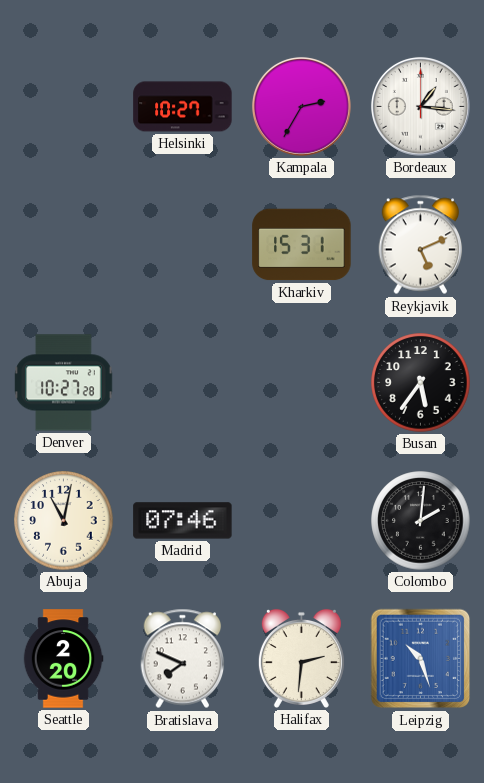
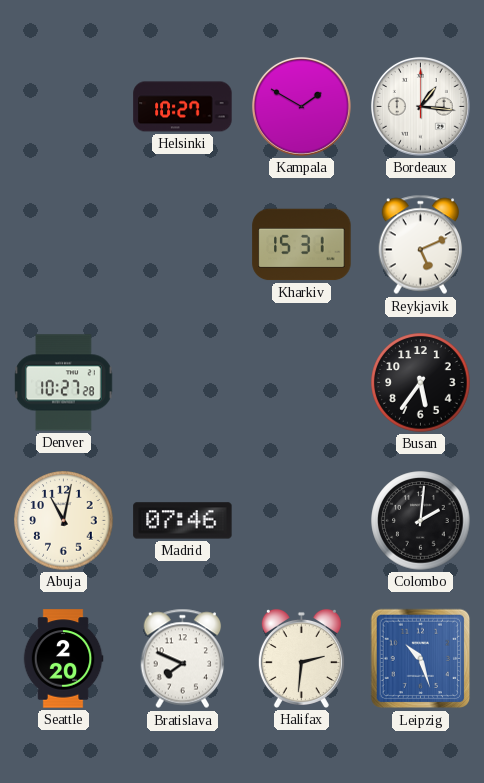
Kampala: 2:35 -> 1:50
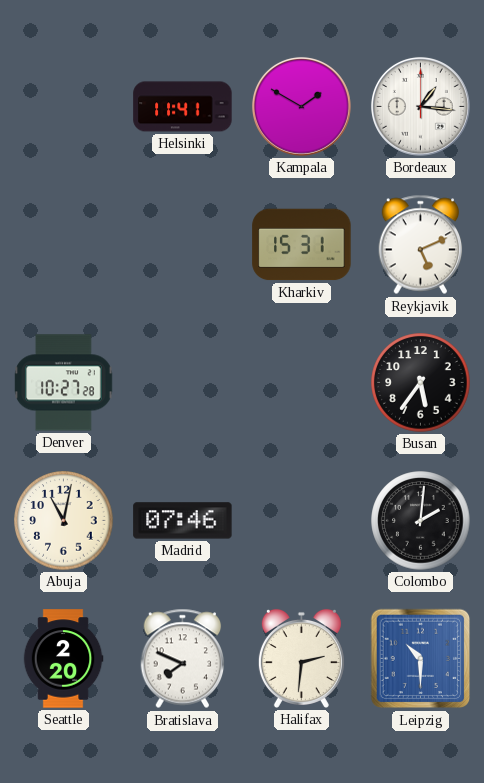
Helsinki: 10:27 -> 11:41
Leipzig: 10:27 -> 10:30
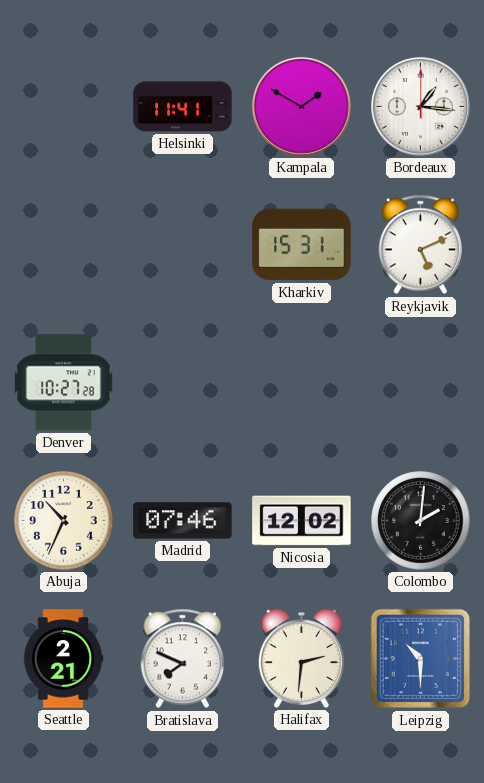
Busan: 5:36 -> none
Abuja: 11:02 -> 10:34
Nicosia: none -> 12:02
Seattle: 2:20 -> 2:21
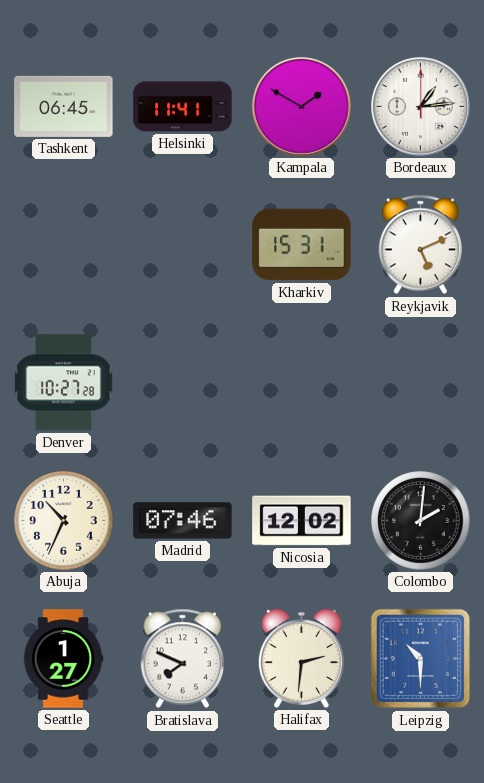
Tashkent: none -> 06:45
Bordeaux: 1:16 -> 1:14
Seattle: 2:21 -> 1:27
